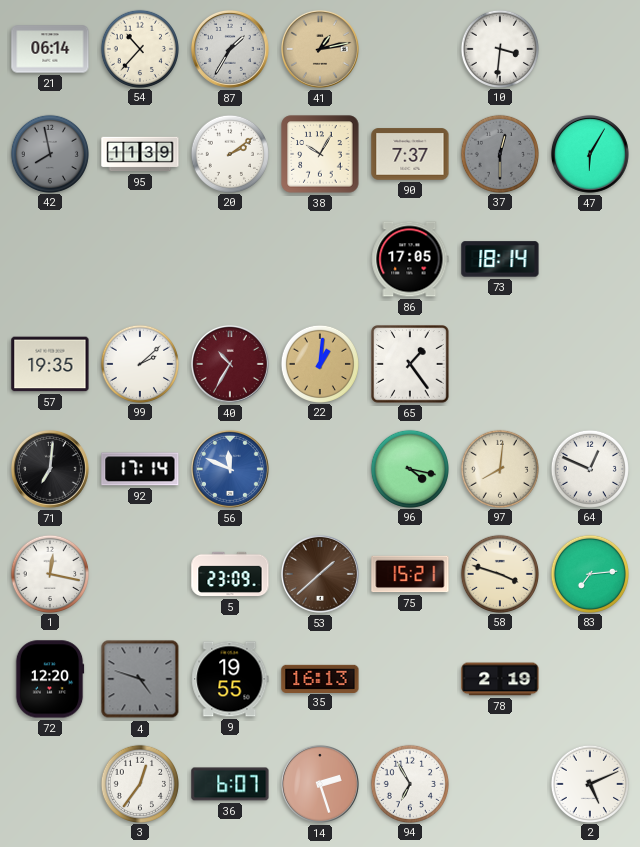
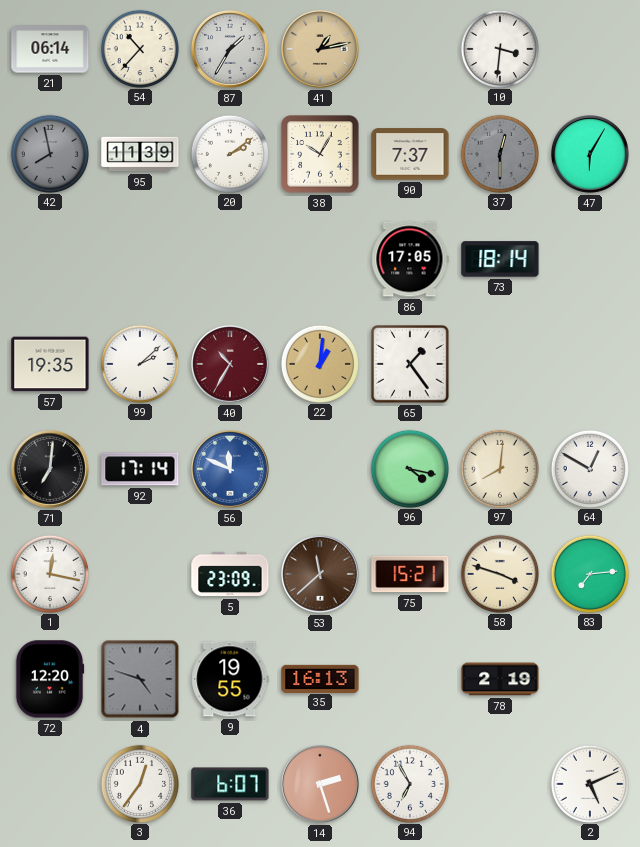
64: 12:49 -> 12:50
53: 1:38 -> 11:38
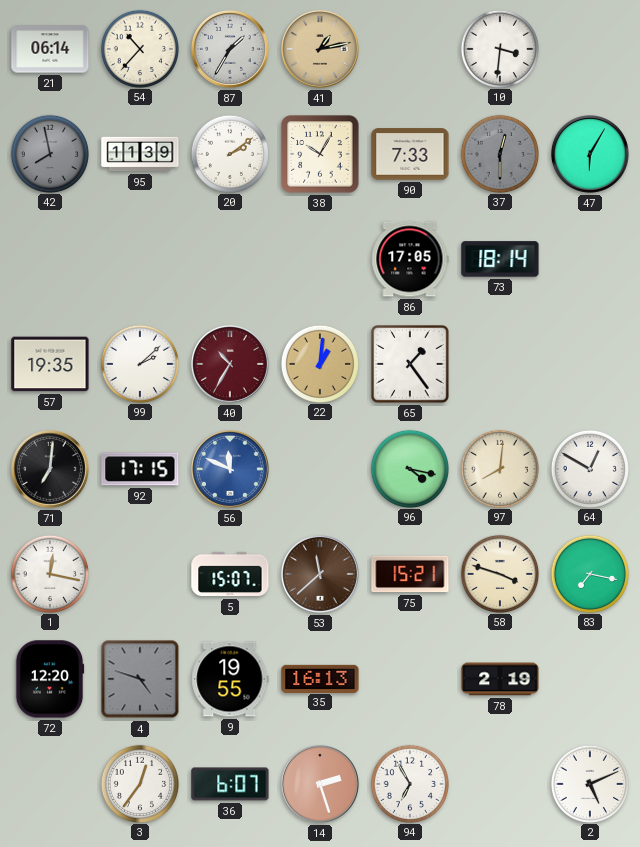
90: 7:37 -> 7:33
92: 17:14 -> 17:15
5: 23:09 -> 15:07
83: 7:14 -> 7:17
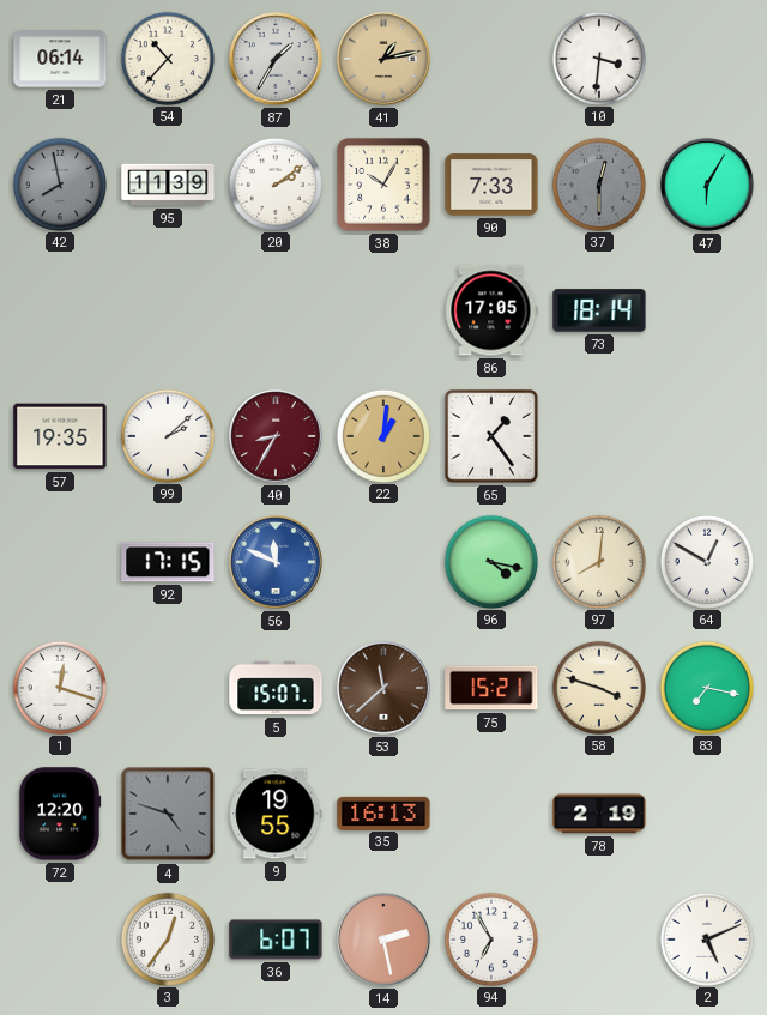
40: 10:35 -> 8:35
71: 7:01 -> none
1: 12:17 -> 12:18
14: 2:27 -> 2:28
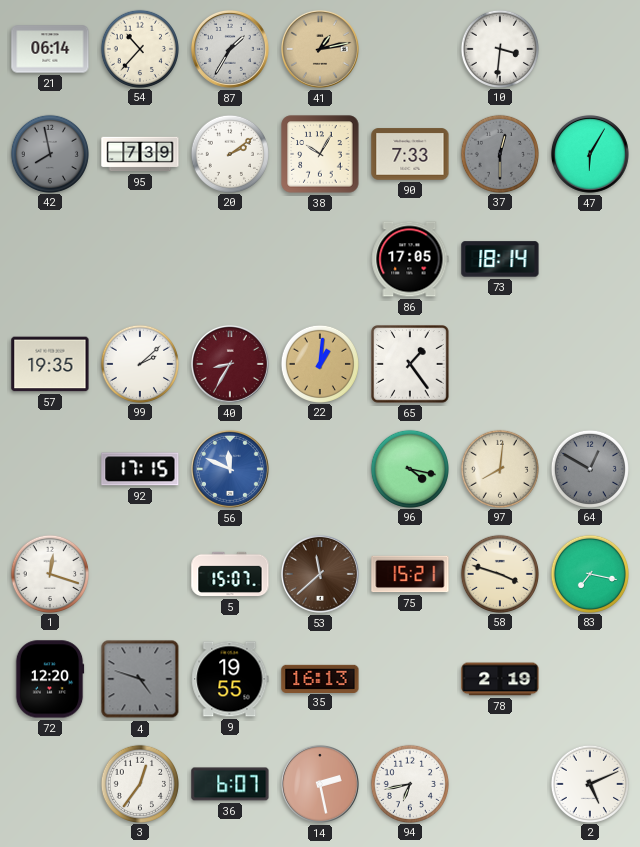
95: 11:39 -> 7:39
64 dial: white -> grey
94: 6:55 -> 6:43
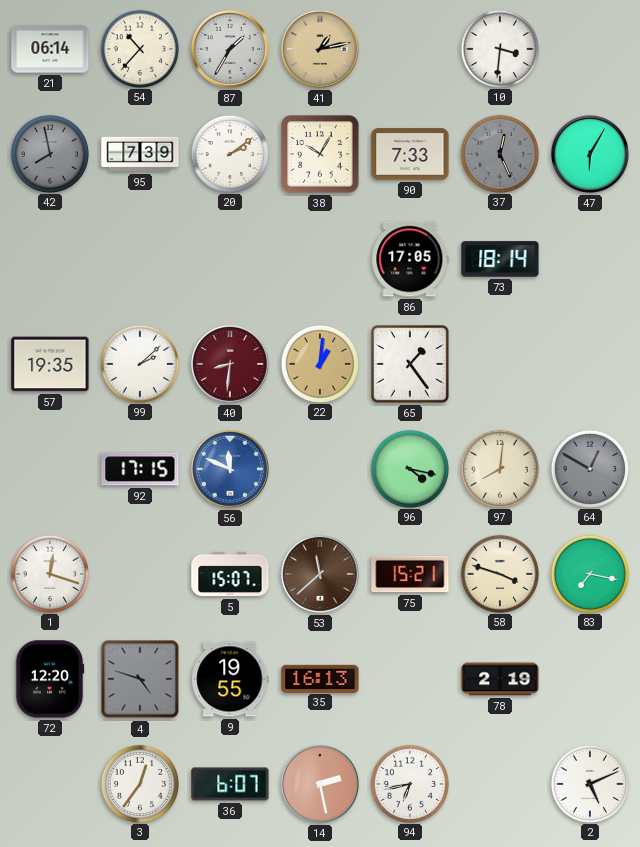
37: 12:30 -> 12:26
40: 8:35 -> 8:31
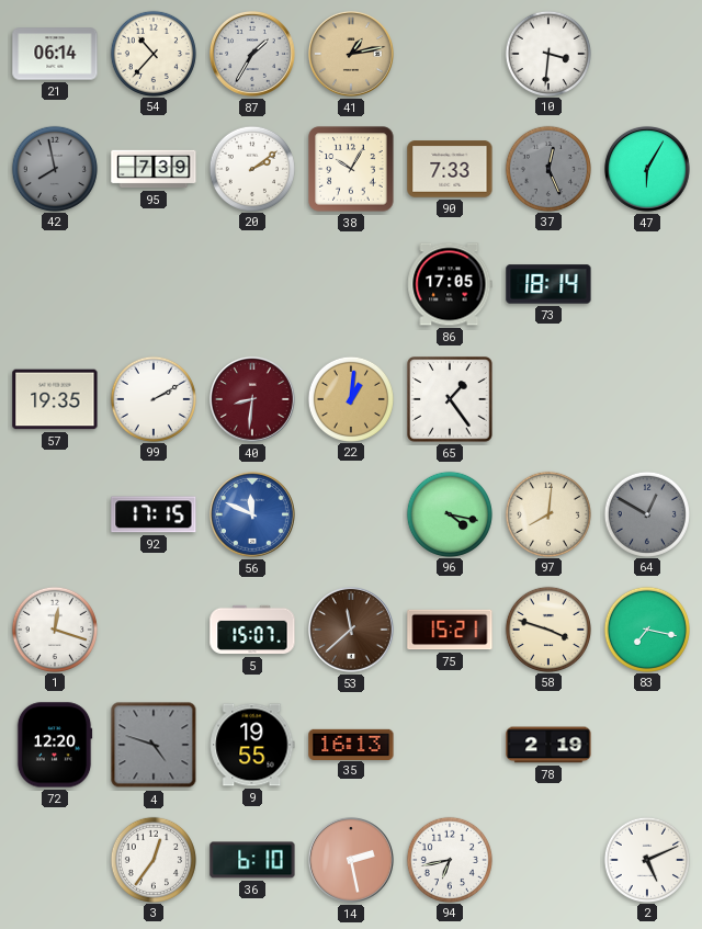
99: 2:08 -> 2:10
36: 6:07 -> 6:10
